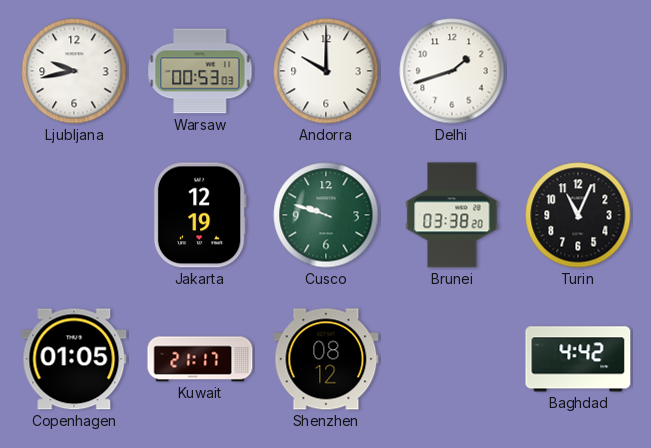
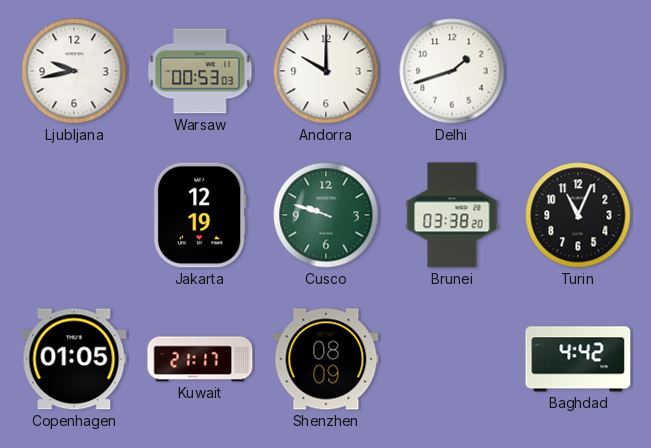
Shenzhen: 08:12 -> 08:09
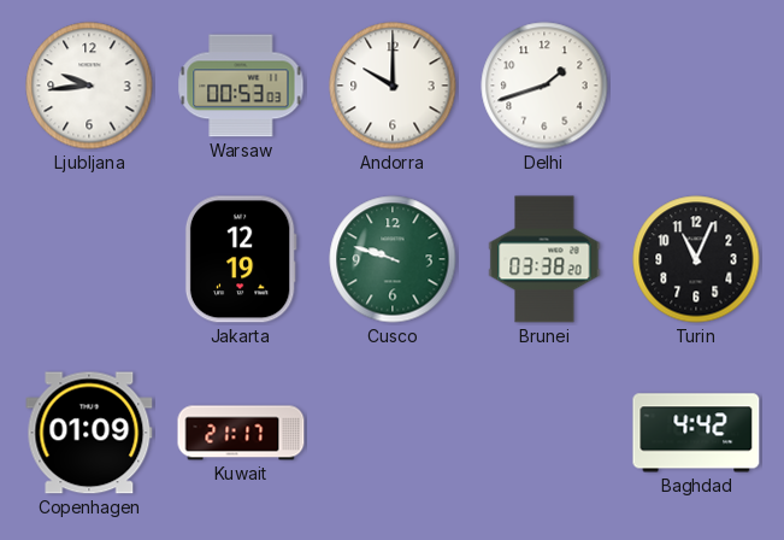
Ljubljana: 9:43 -> 9:44
Copenhagen: 01:05 -> 01:09
Shenzhen: 08:09 -> none
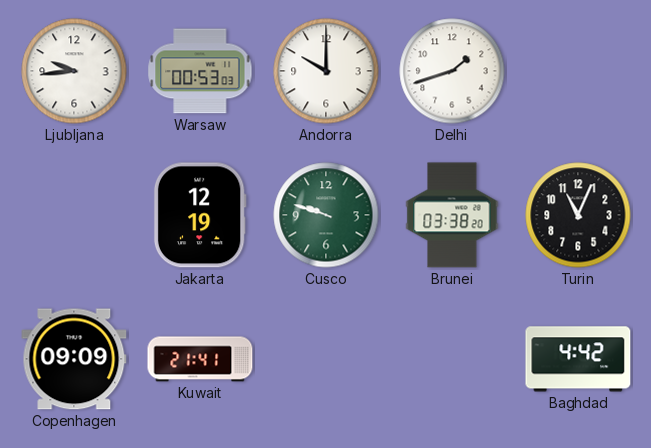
Copenhagen: 01:09 -> 09:09
Kuwait: 21:17 -> 21:41
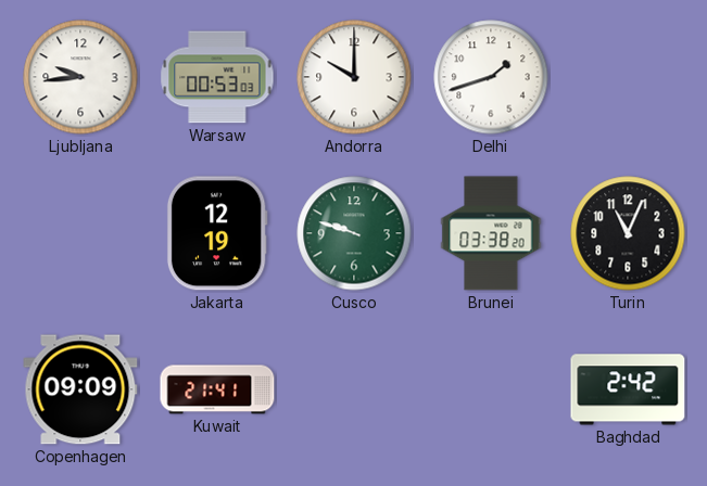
Baghdad: 4:42 -> 2:42
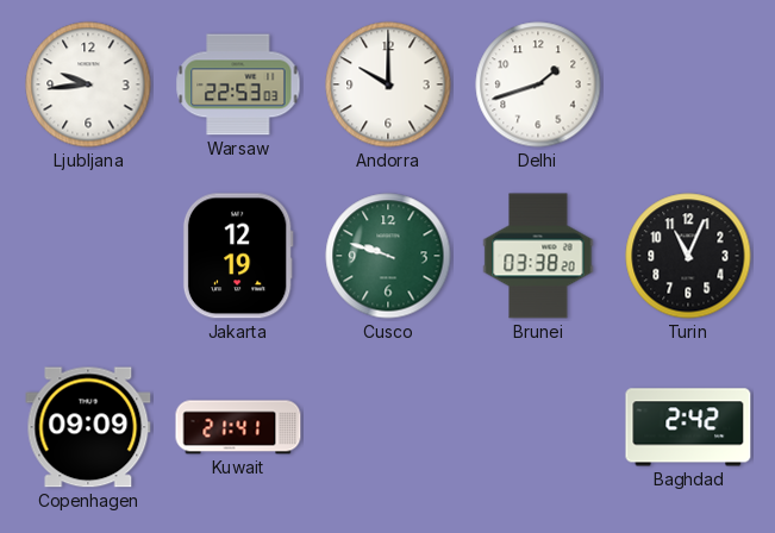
Warsaw: 00:53 -> 22:53
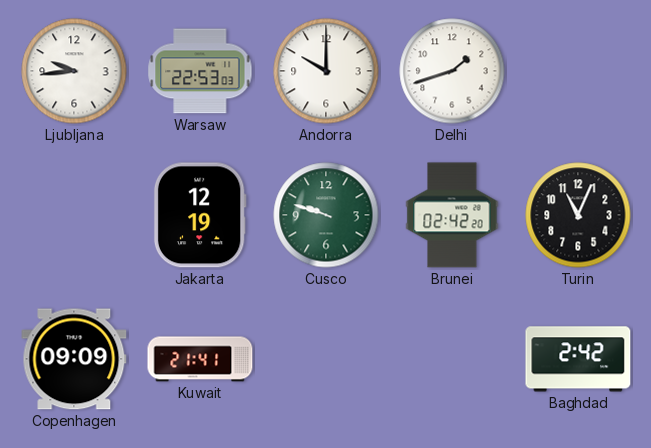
Brunei: 03:38 -> 02:42
